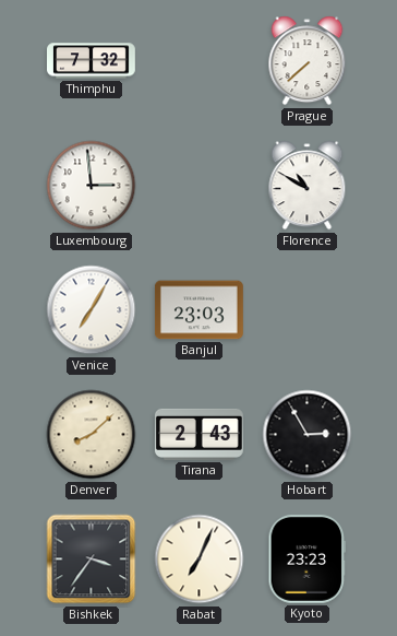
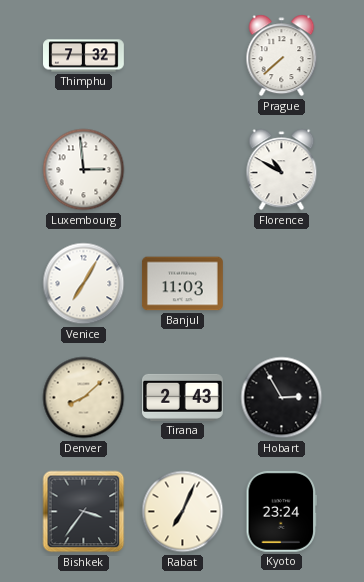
Banjul: 23:03 -> 11:03
Kyoto: 23:23 -> 23:24
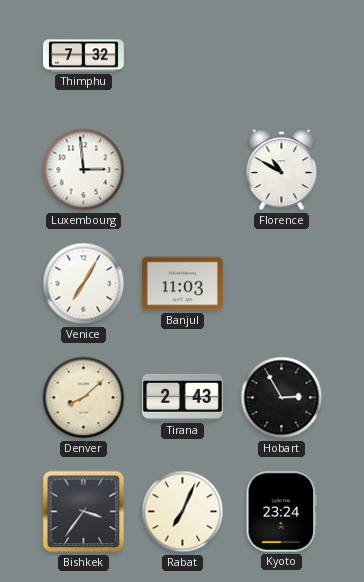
Prague: 7:38 -> none
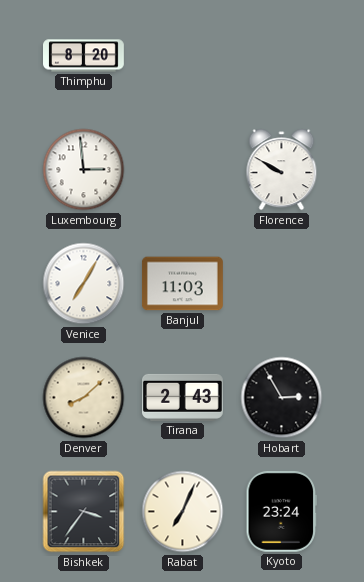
Thimphu: 7:32 -> 8:20
Florence: 10:50 -> 9:50
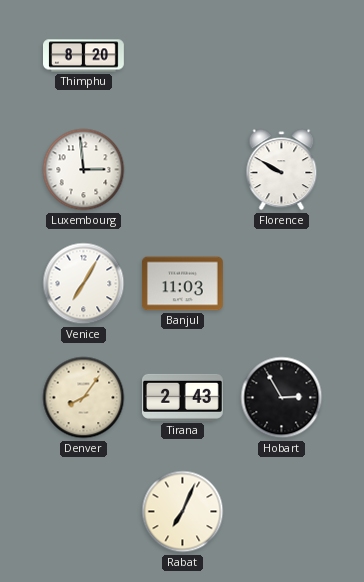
Denver: 8:08 -> 8:06
Bishkek: 3:36 -> none
Kyoto: 23:24 -> none
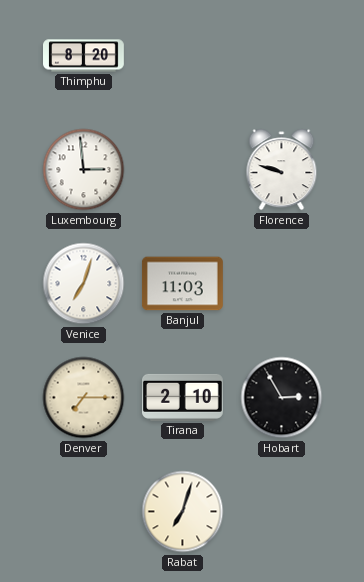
Florence: 9:50 -> 9:48
Venice: 7:05 -> 7:03
Denver: 8:06 -> 7:15
Tirana: 2:43 -> 2:10
Rabat: 7:04 -> 7:03
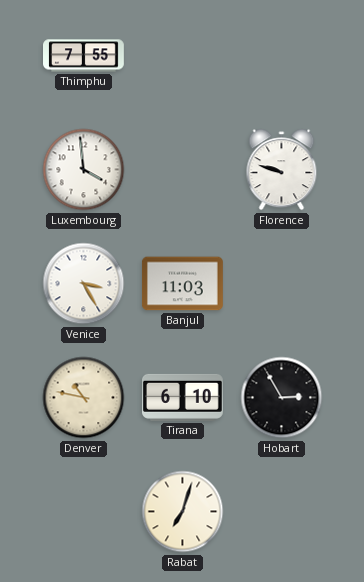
Thimphu: 8:20 -> 7:55
Luxembourg: 2:59 -> 3:59
Venice: 7:03 -> 3:25
Denver: 7:15 -> 10:47
Tirana: 2:10 -> 6:10
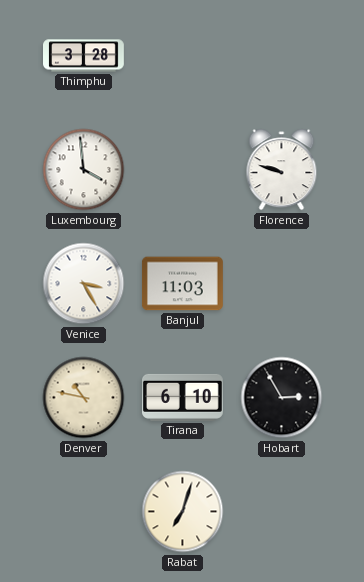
Thimphu: 7:55 -> 3:28
